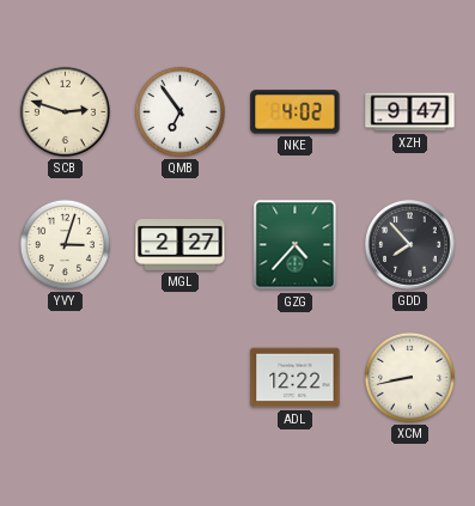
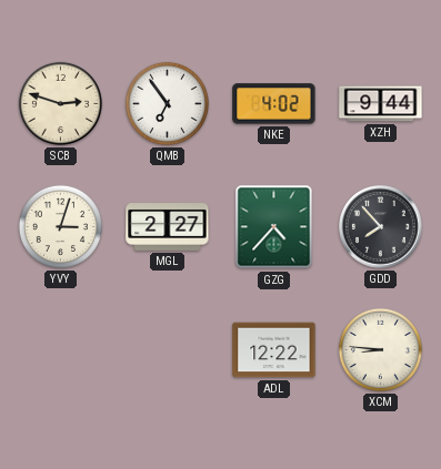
XZH: 9:47 -> 9:44
XCM: 8:43 -> 8:46
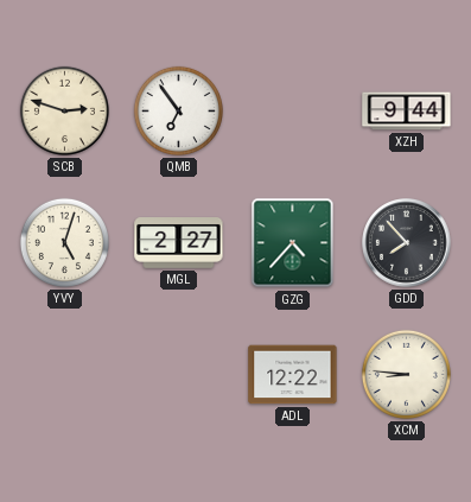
NKE: 4:02 -> none
YVY: 3:03 -> 5:03
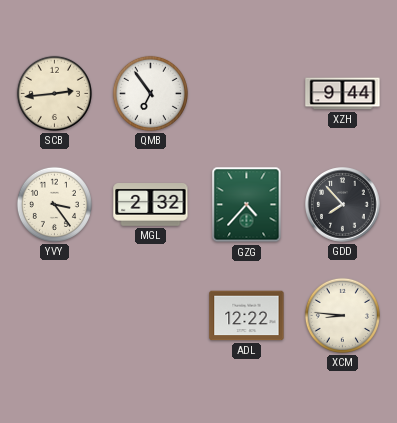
SCB: 2:48 -> 2:44
YVY: 5:03 -> 3:24
MGL: 2:27 -> 2:32
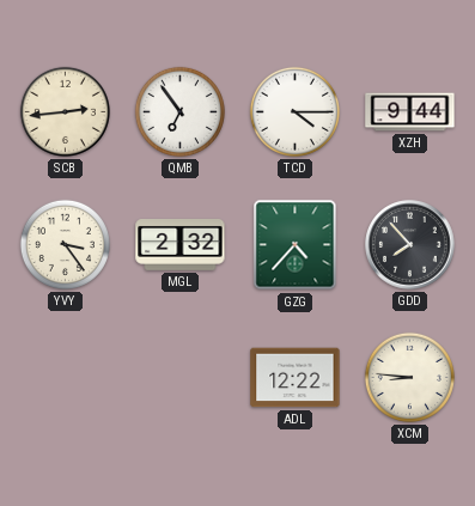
TCD: none -> 4:15
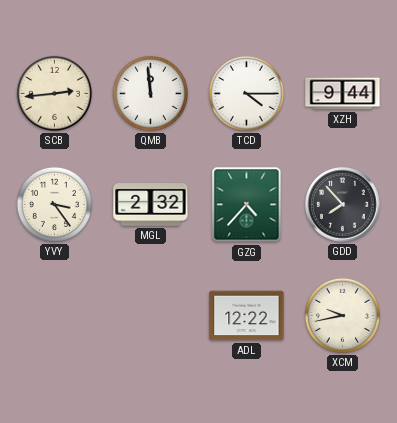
QMB: 6:54 -> 11:59
XCM: 8:46 -> 9:43
